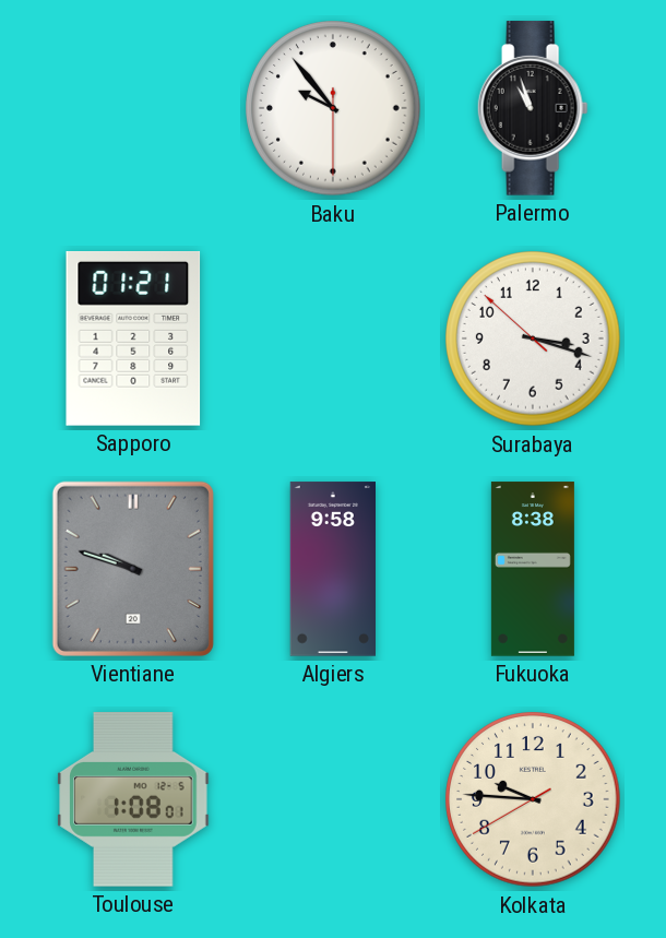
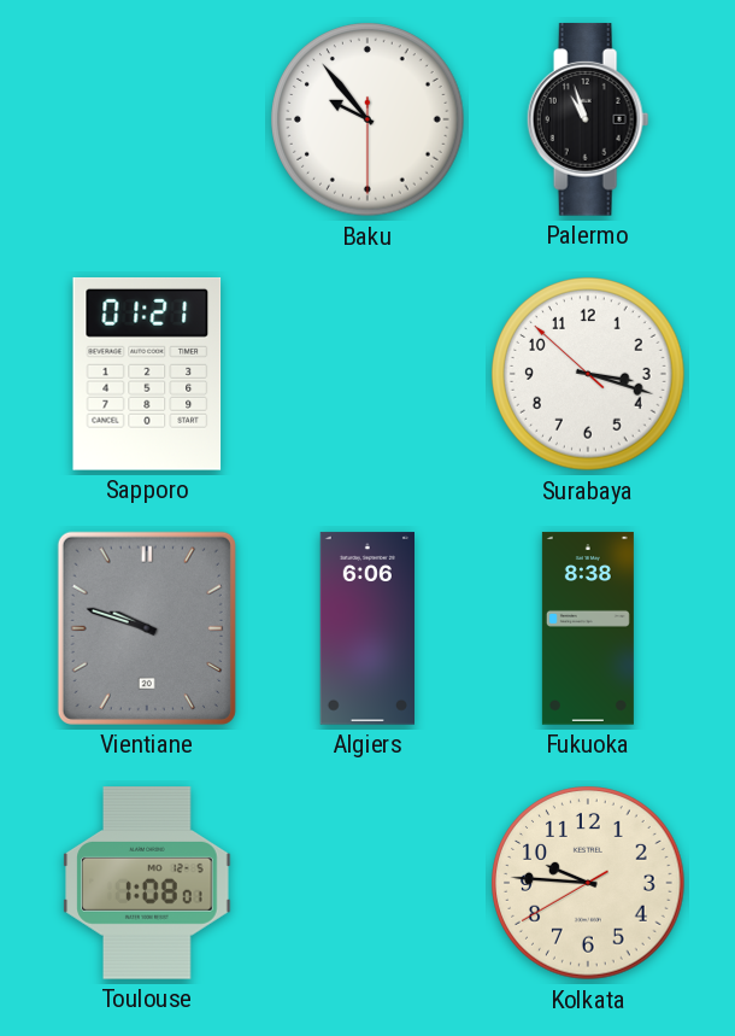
Algiers: 9:58 -> 6:06
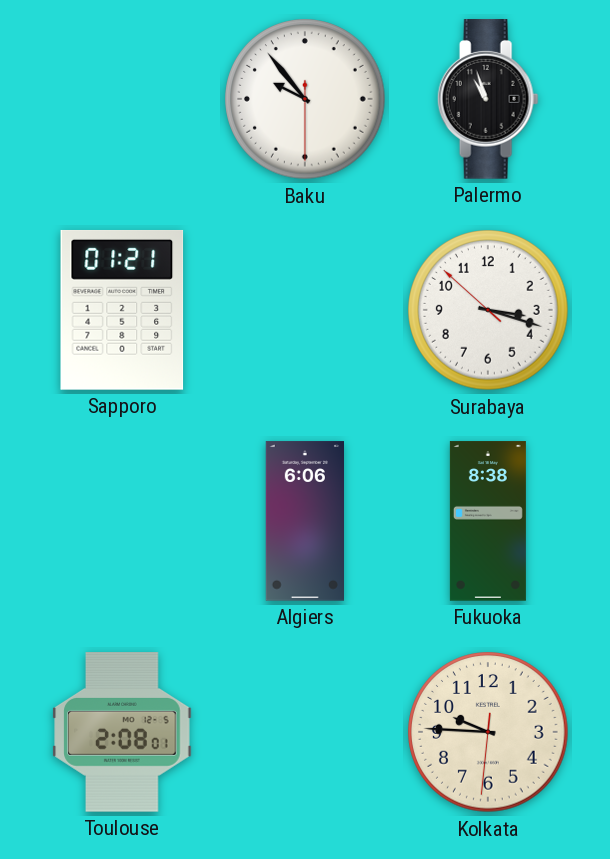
Vientiane: 9:48 -> none
Toulouse: 1:08 -> 2:08
Kolkata: 9:45:40 -> 9:45:31
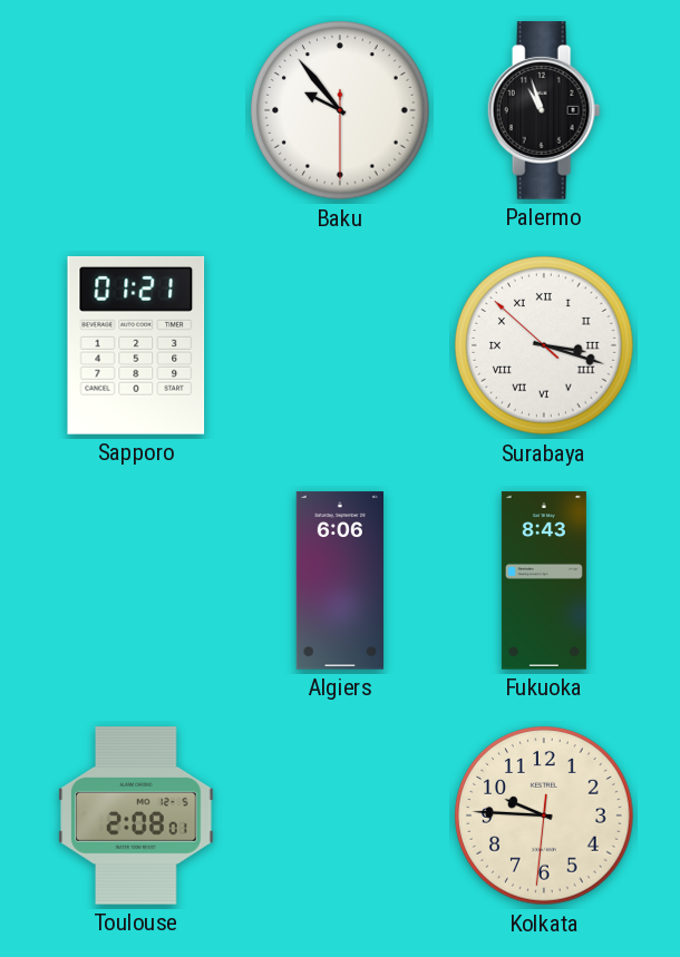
Surabaya numerals: Arabic -> Roman
Fukuoka: 8:38 -> 8:43
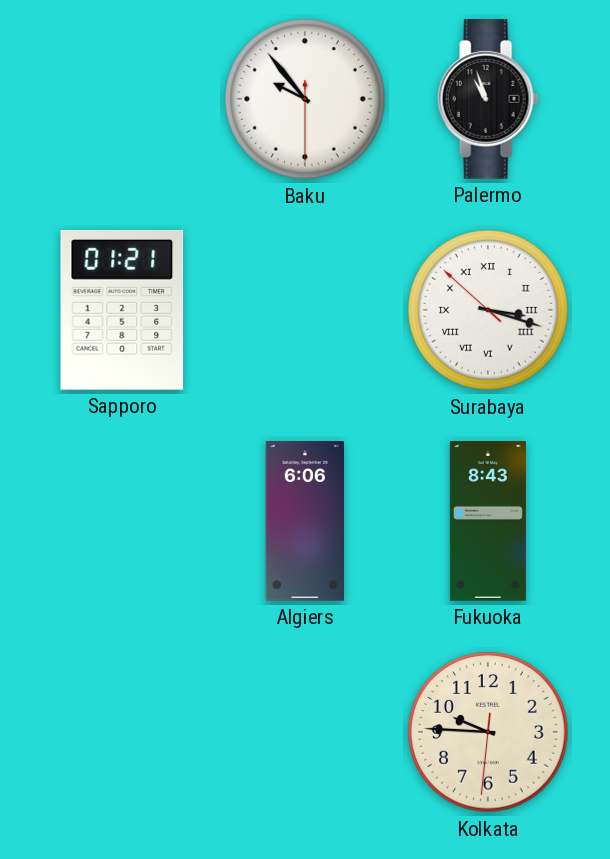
Toulouse: 2:08 -> none
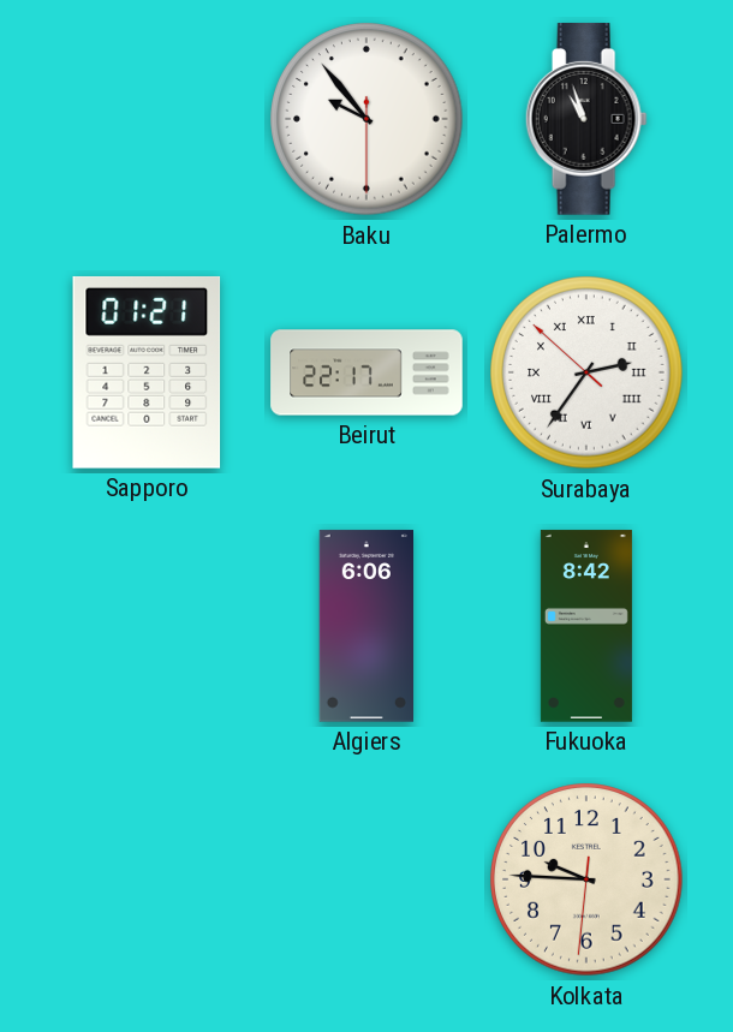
Beirut: none -> 22:17
Surabaya: 3:17 -> 2:35
Fukuoka: 8:43 -> 8:42
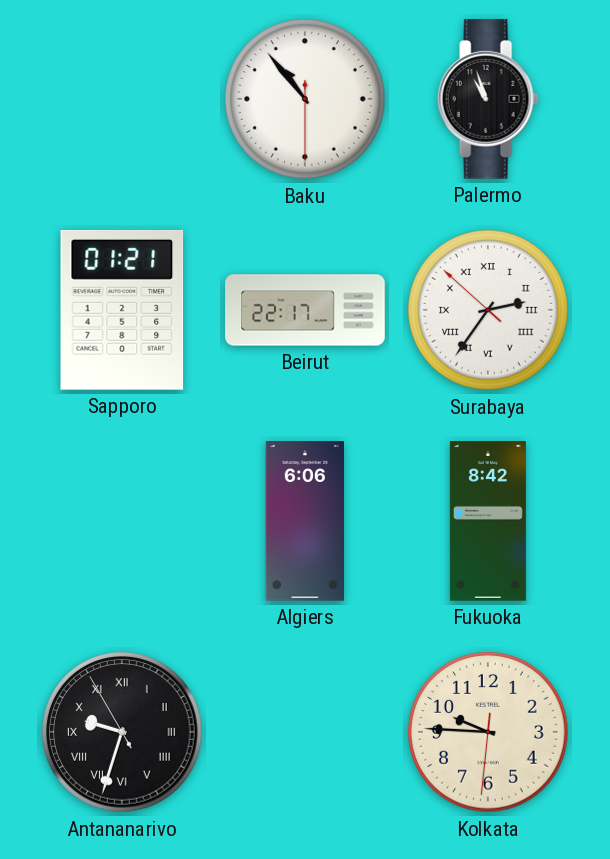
Baku: 9:53 -> 10:53
Antananarivo: none -> 9:32
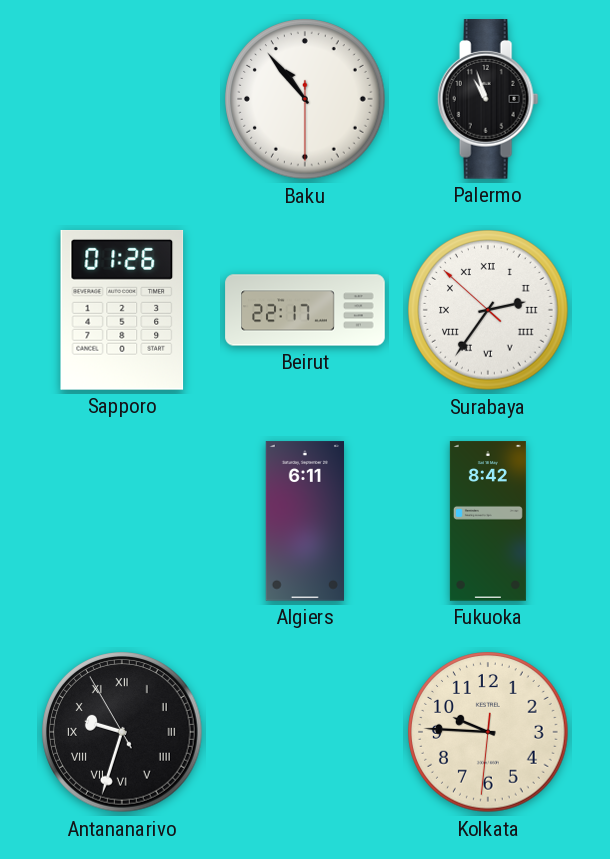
Sapporo: 01:21 -> 01:26
Algiers: 6:06 -> 6:11
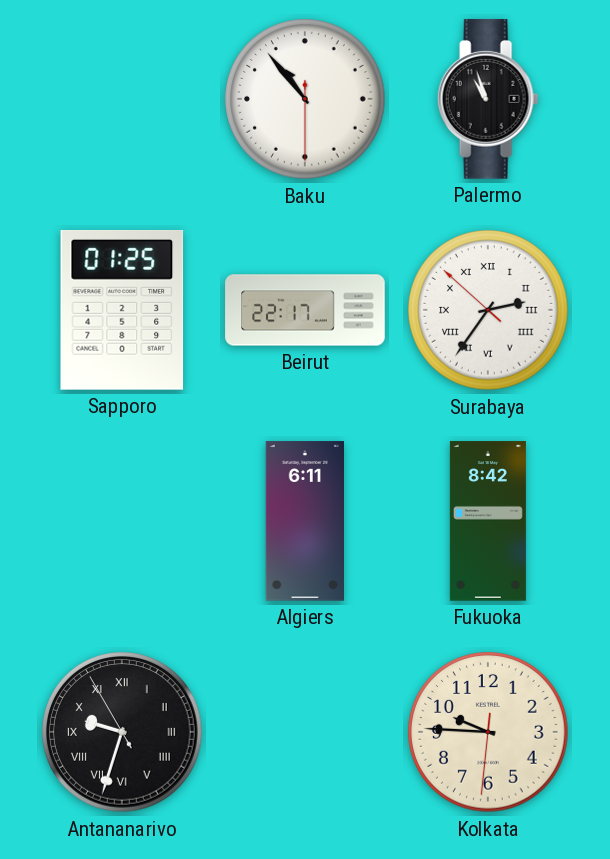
Sapporo: 01:26 -> 01:25
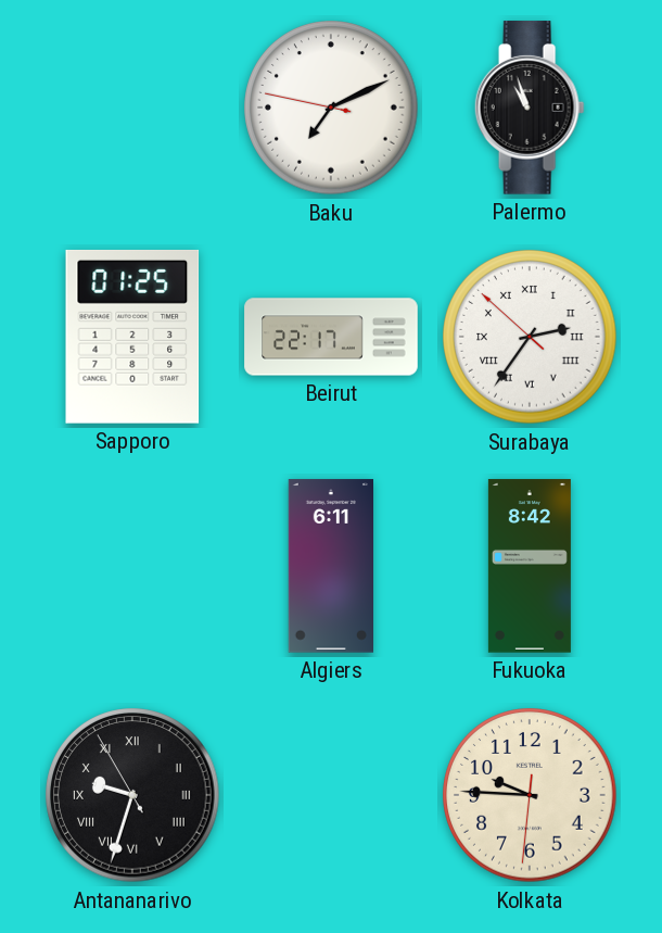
Baku: 10:53 -> 7:10
